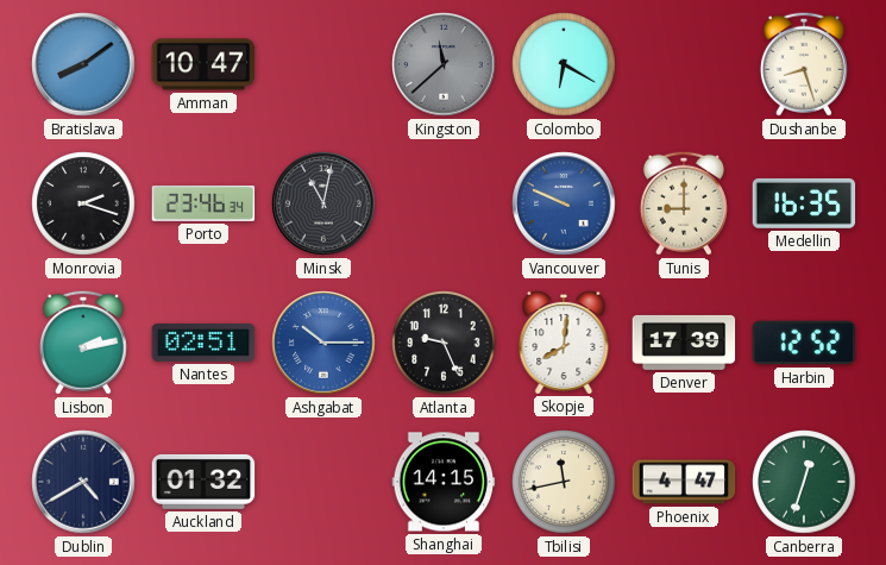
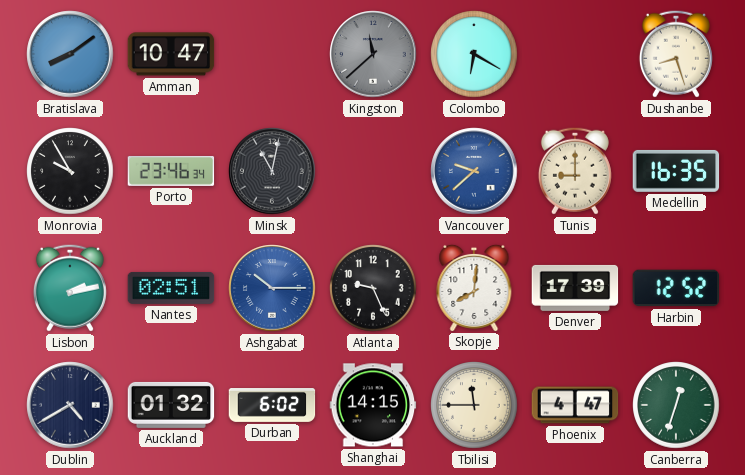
Monrovia: 2:18 -> 9:55
Vancouver: 9:49 -> 9:38
Durban: none -> 6:02
Tbilisi: 11:43 -> 11:45
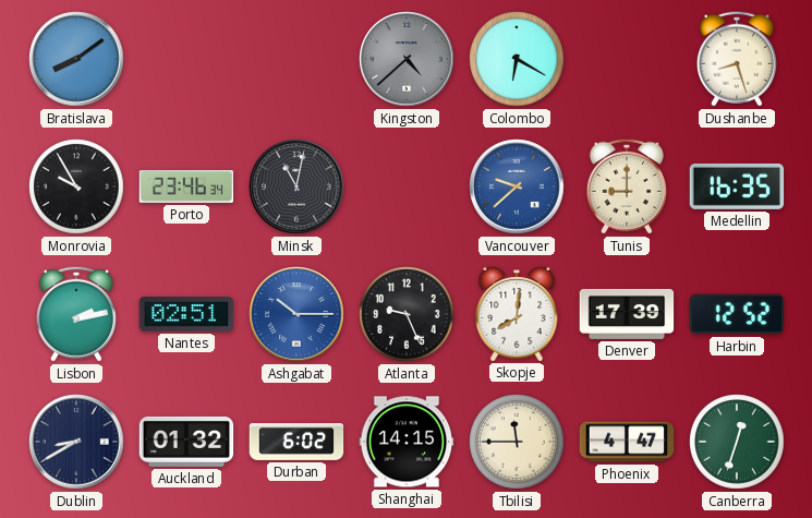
Amman: 10:47 -> none
Kingston: 11:38 -> 4:38
Dublin: 4:40 -> 8:40
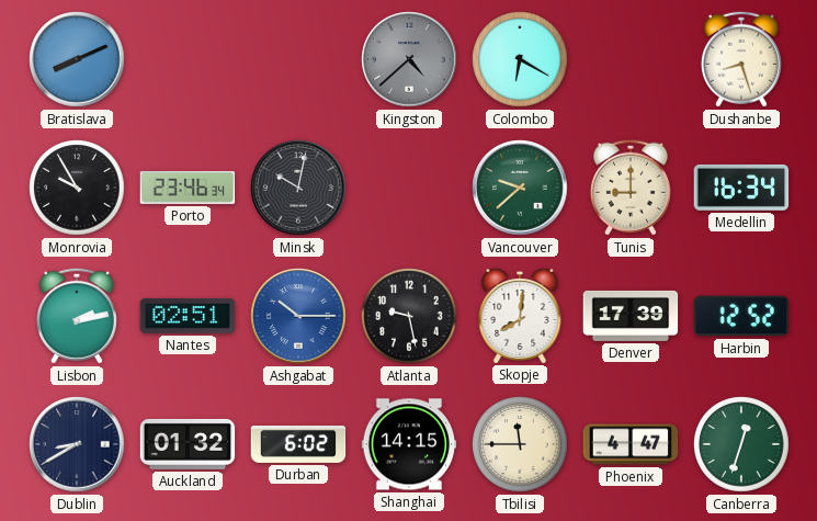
Bratislava: 8:09 -> 8:11
Minsk: 11:02 -> 10:02
Vancouver dial: blue -> green
Medellin: 16:35 -> 16:34
Atlanta: 9:26 -> 9:28
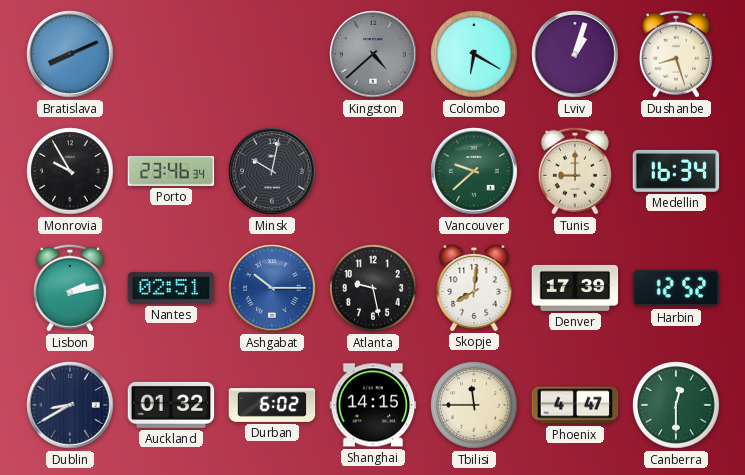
Lviv: none -> 1:03
Canberra: 12:33 -> 12:30
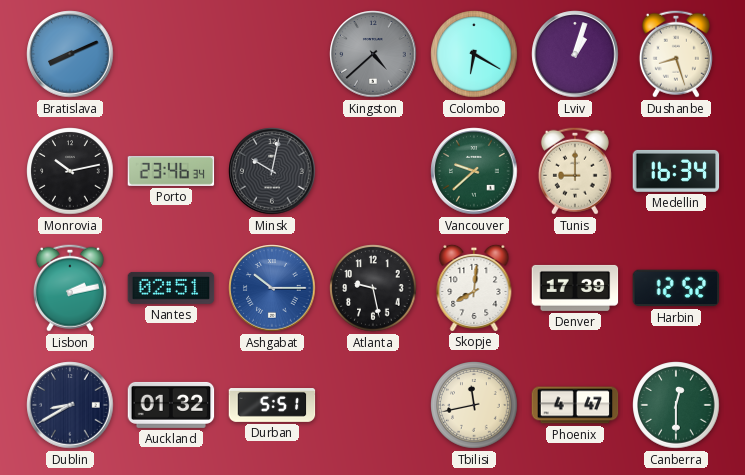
Monrovia: 9:55 -> 10:13
Durban: 6:02 -> 5:51
Shanghai: 14:15 -> none
Tbilisi: 11:45 -> 11:43
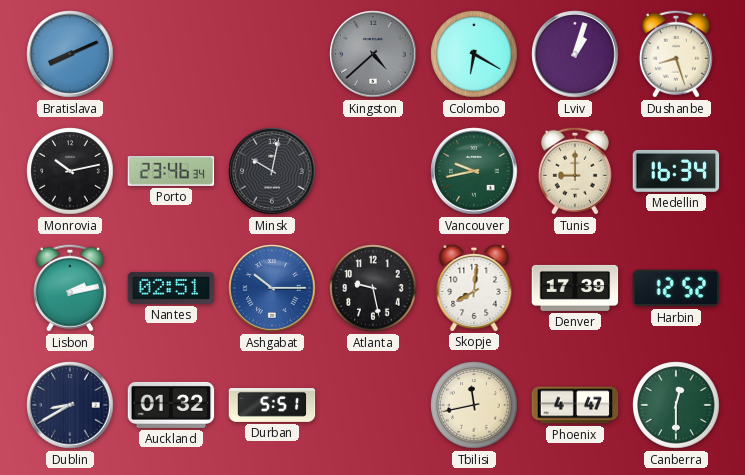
Vancouver: 9:38 -> 9:43
